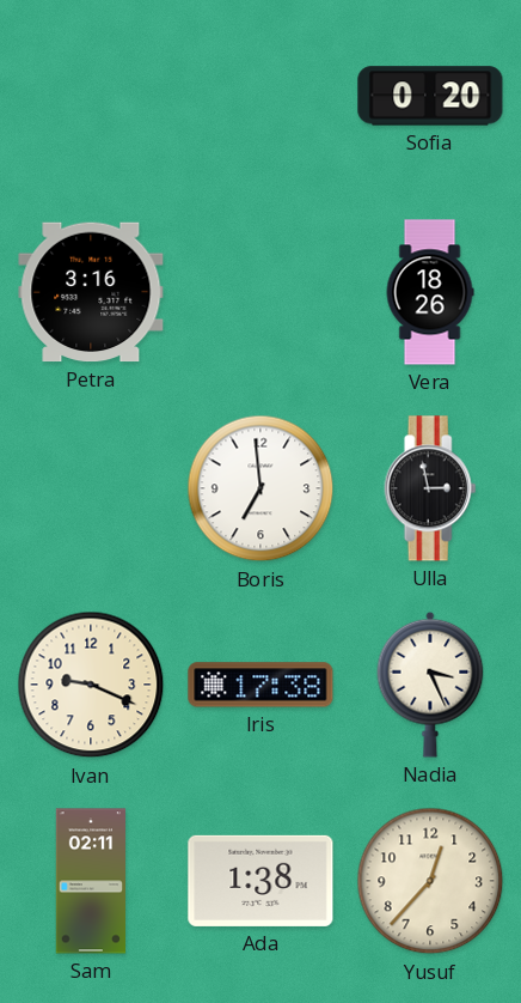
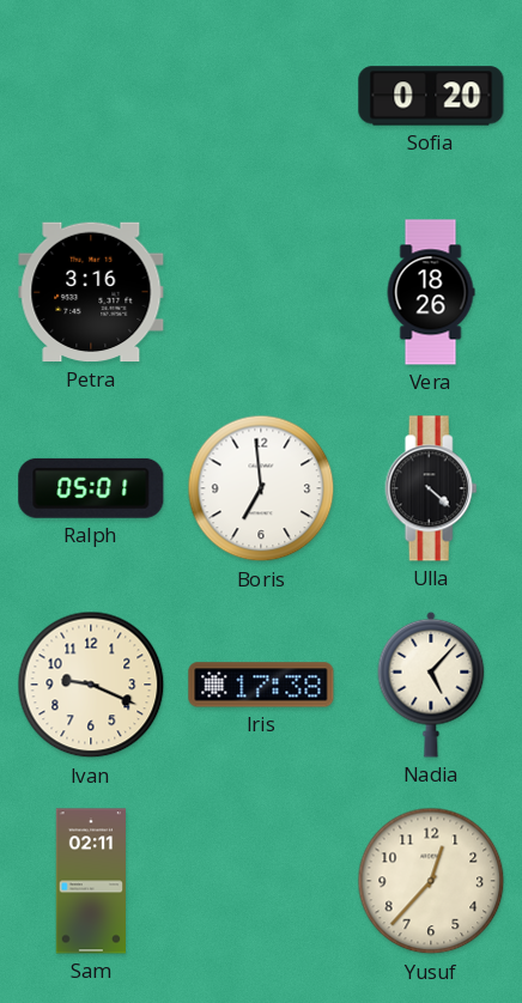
Ralph: none -> 05:01
Ulla: 2:58 -> 4:22
Nadia: 3:26 -> 5:07
Ada: 1:38 -> none
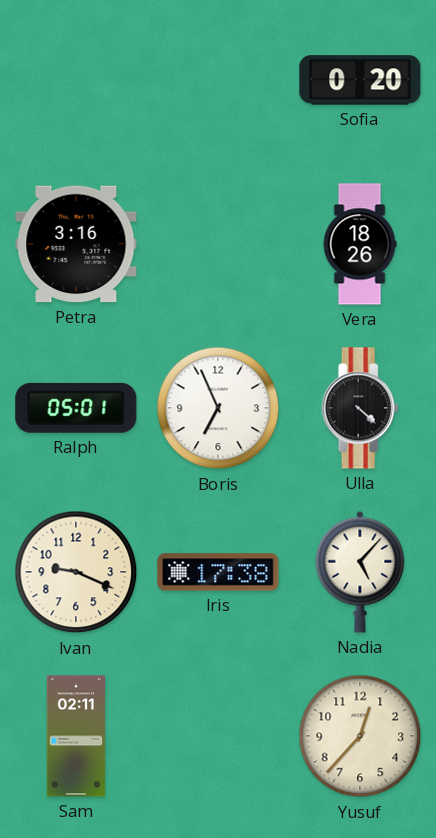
Boris: 6:59 -> 6:56
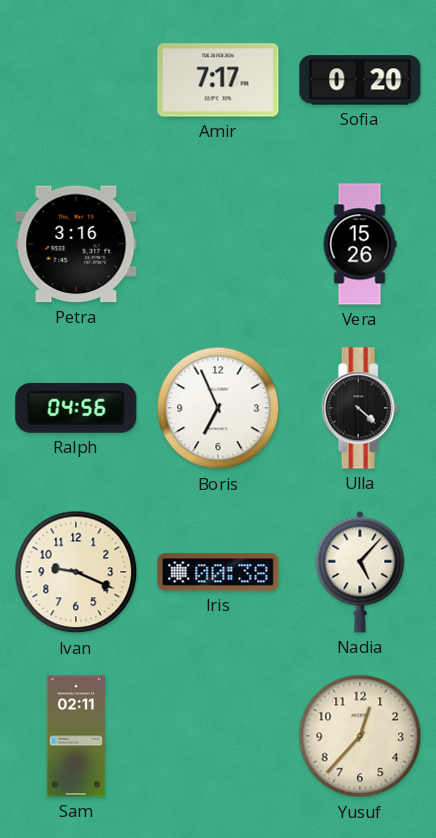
Amir: none -> 7:17
Vera: 18:26 -> 15:26
Ralph: 05:01 -> 04:56
Iris: 17:38 -> 00:38
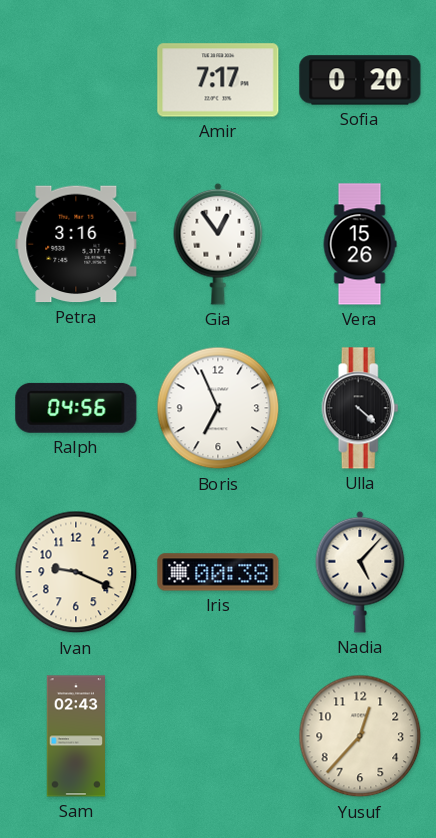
Gia: none -> 12:54
Sam: 02:11 -> 02:43
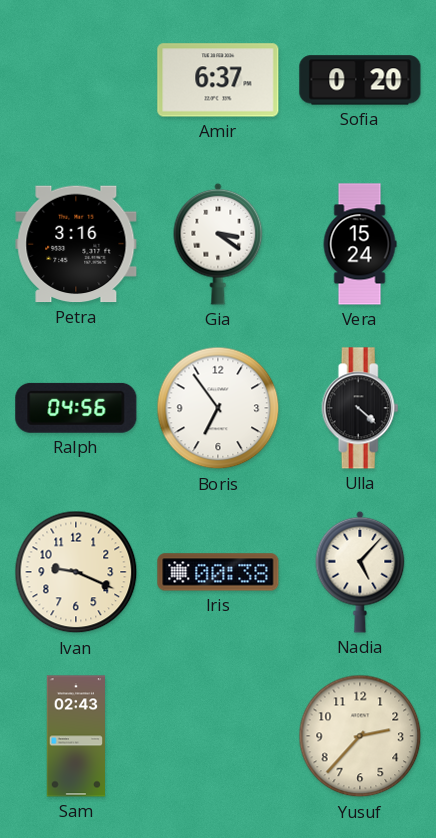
Amir: 7:17 -> 6:37
Gia: 12:54 -> 3:21
Vera: 15:26 -> 15:24
Boris: 6:56 -> 6:54
Yusuf: 12:37 -> 2:37
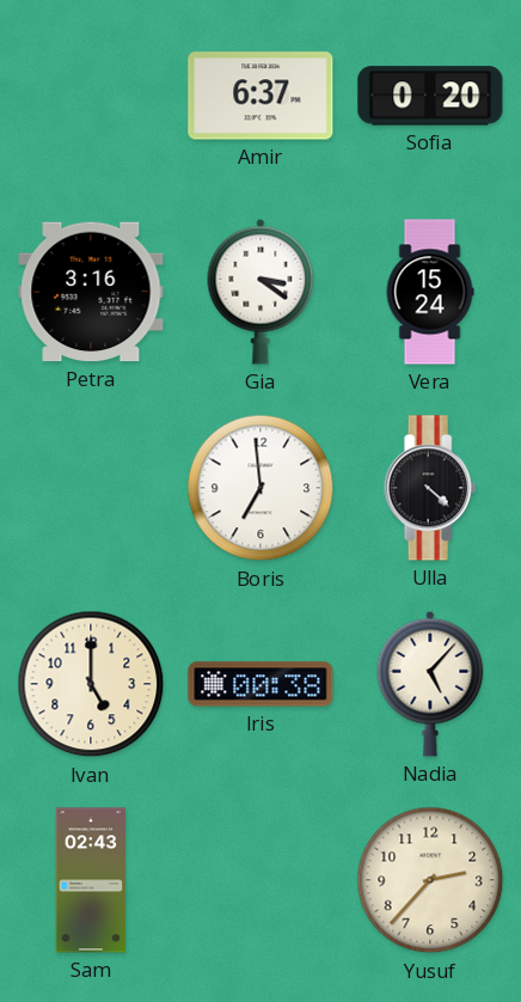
Ralph: 04:56 -> none
Boris: 6:54 -> 6:59
Ivan: 9:19 -> 5:00
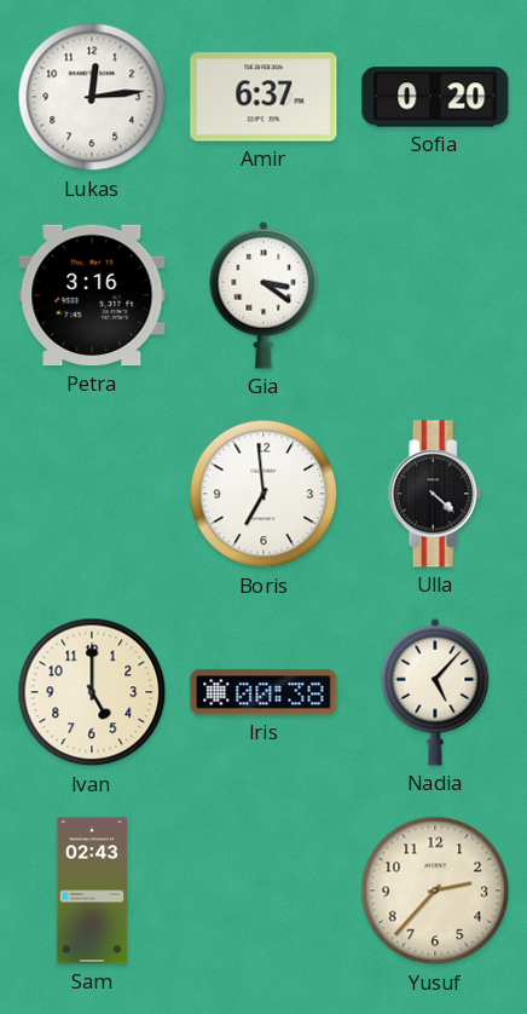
Lukas: none -> 12:14
Vera: 15:24 -> none
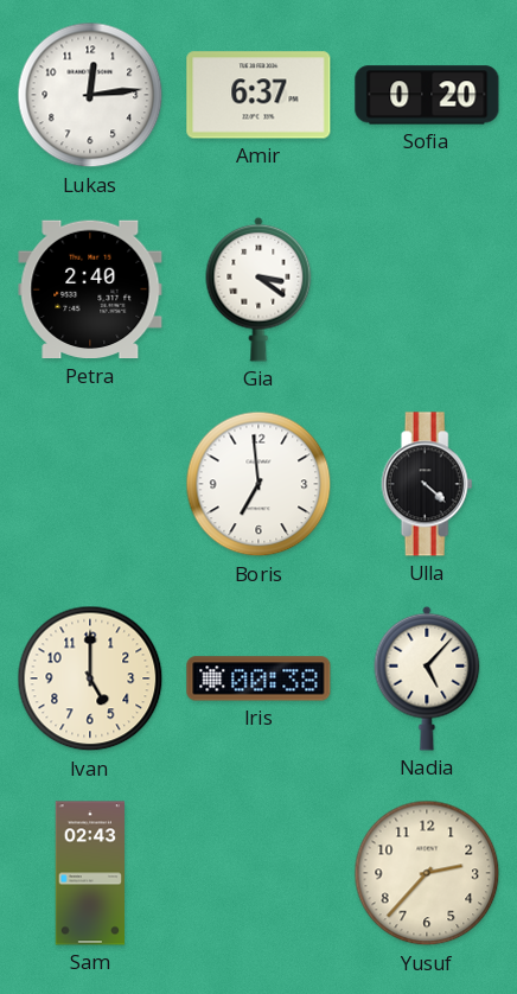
Petra: 3:16 -> 2:40
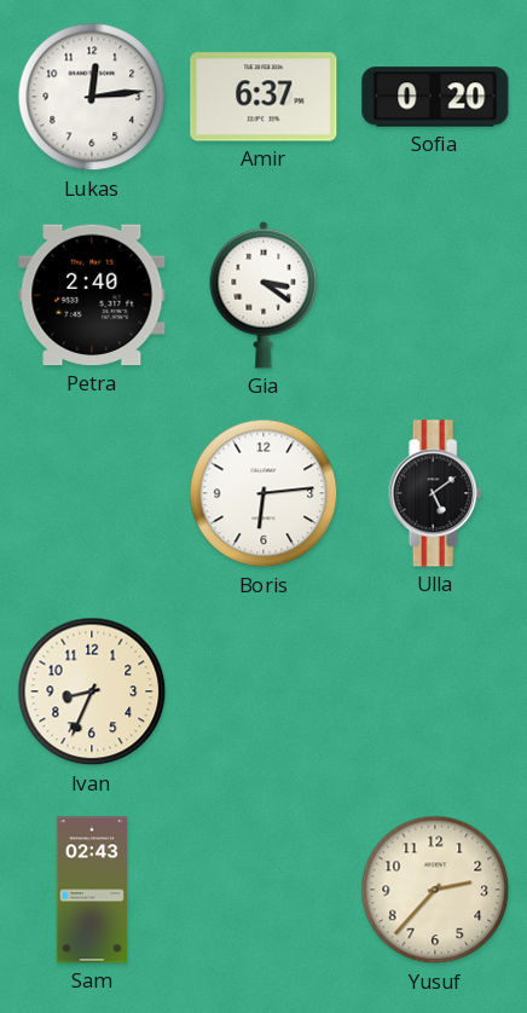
Boris: 6:59 -> 6:14
Ulla: 4:22 -> 5:09
Ivan: 5:00 -> 8:34
Iris: 00:38 -> none
Nadia: 5:07 -> none
